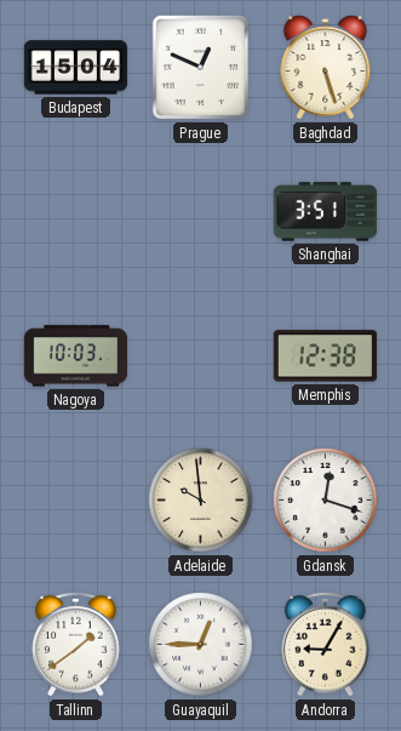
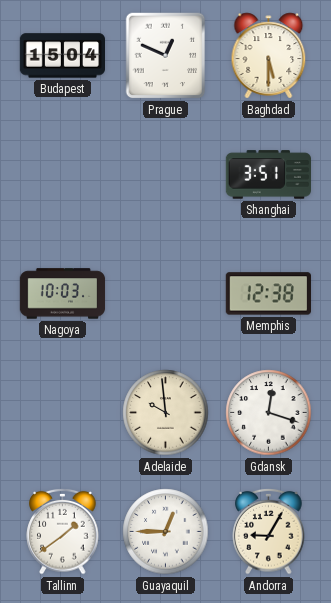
Baghdad: 5:27 -> 5:30
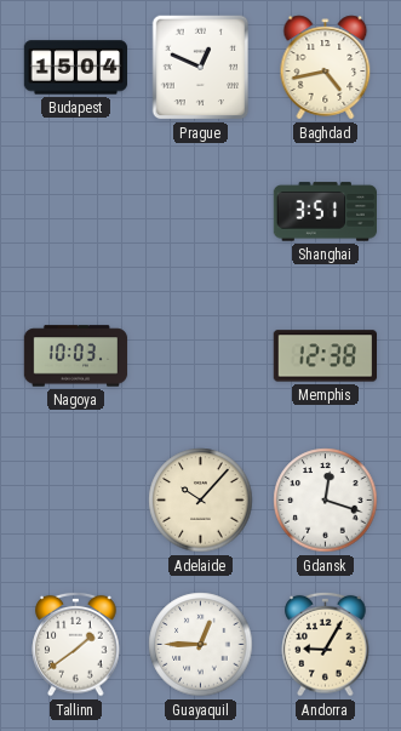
Baghdad: 5:30 -> 4:43
Adelaide: 9:59 -> 10:07
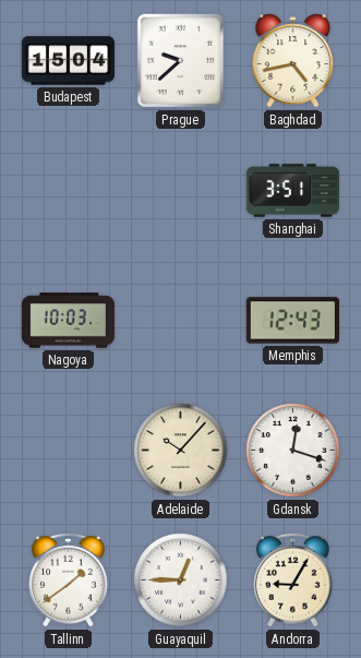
Prague: 12:49 -> 9:38
Memphis: 12:38 -> 12:43
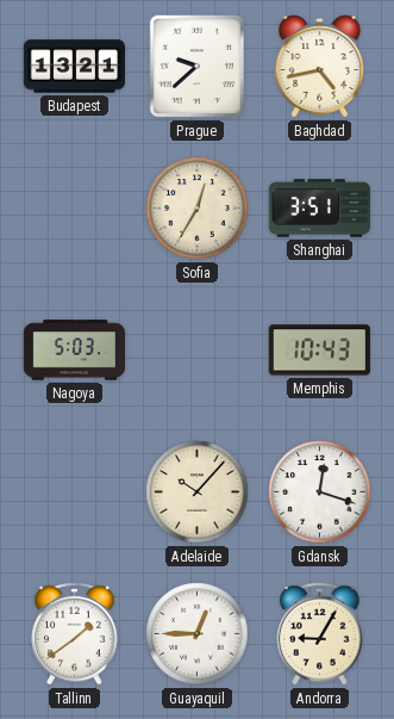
Budapest: 15:04 -> 13:21
Sofia: none -> 12:35
Nagoya: 10:03 -> 5:03
Memphis: 12:43 -> 10:43
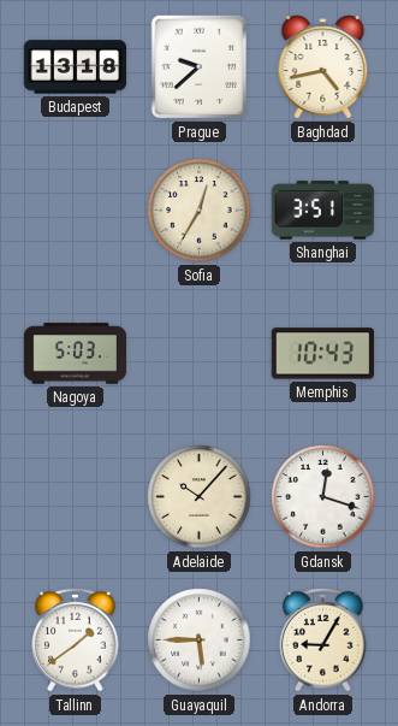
Budapest: 13:21 -> 13:18
Guayaquil: 12:45 -> 5:45
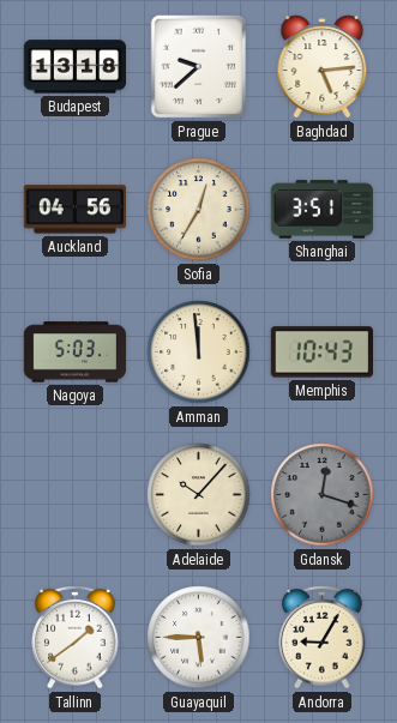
Baghdad: 4:43 -> 5:14
Auckland: none -> 04:56
Amman: none -> 11:59
Gdansk dial: white -> grey
